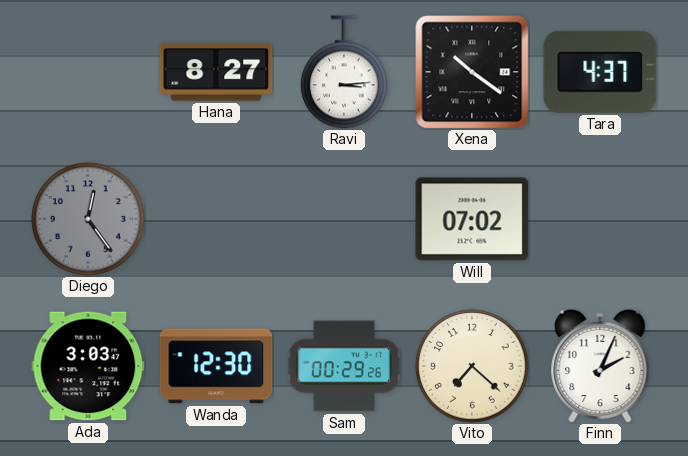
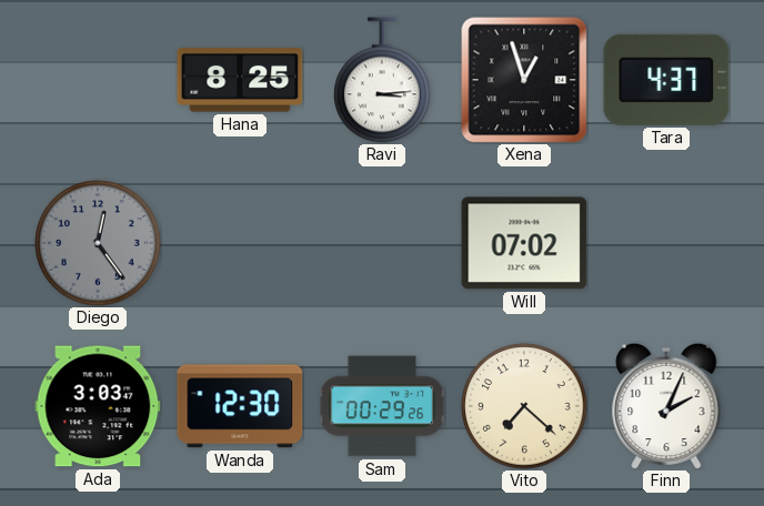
Hana: 8:27 -> 8:25
Xena: 10:21 -> 12:57
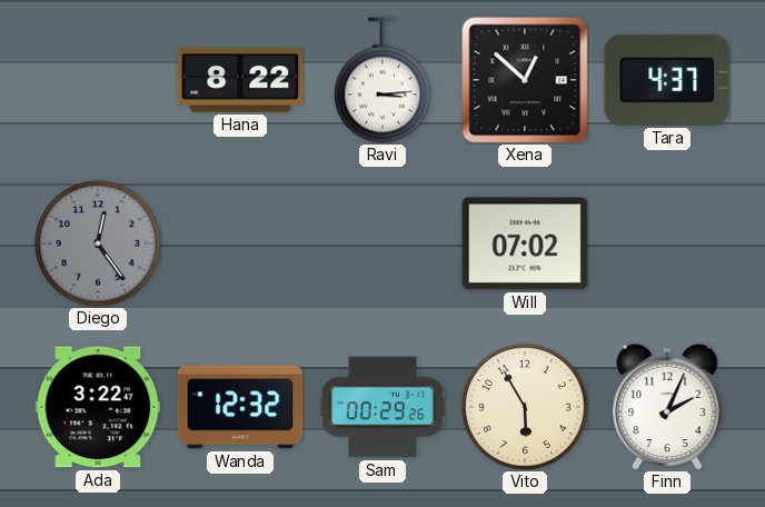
Hana: 8:25 -> 8:22
Xena: 12:57 -> 12:52
Ada: 3:03 -> 3:22
Wanda: 12:30 -> 12:32
Vito: 7:22 -> 5:55
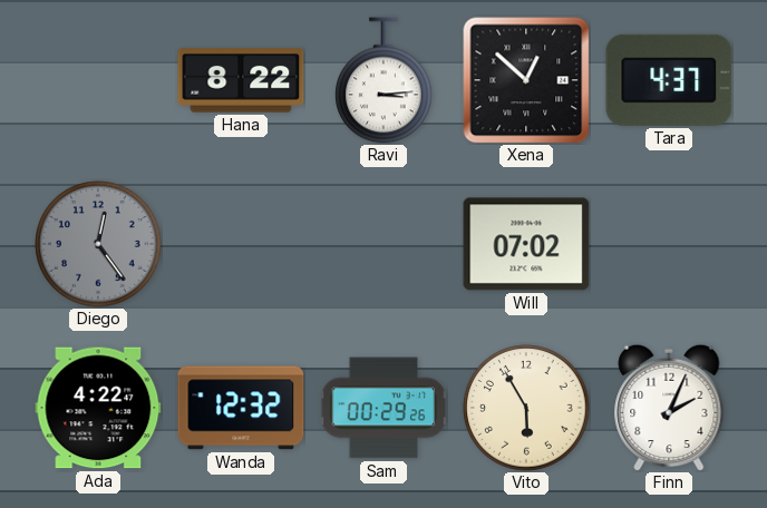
Ada: 3:22 -> 4:22
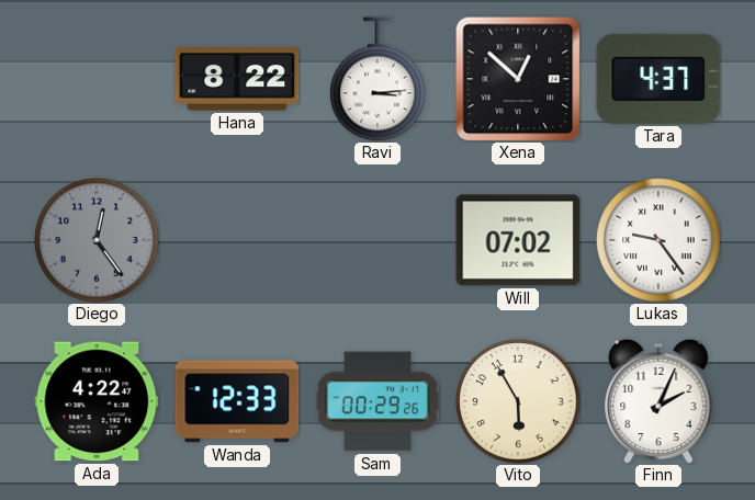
Lukas: none -> 9:24
Wanda: 12:32 -> 12:33
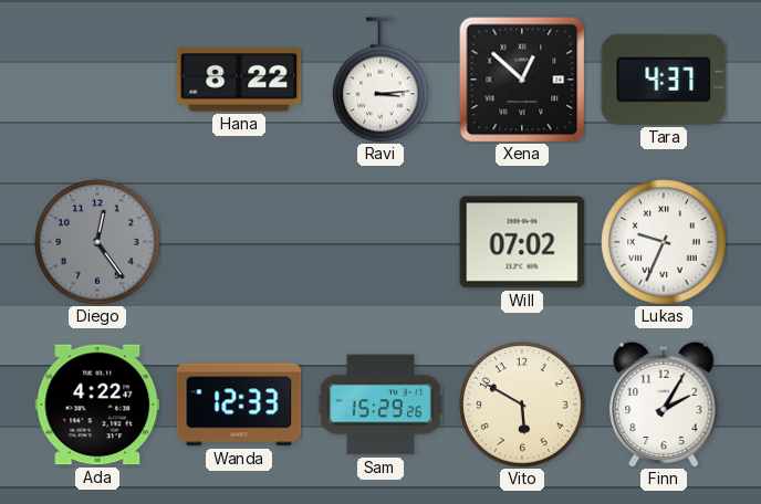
Lukas: 9:24 -> 9:34
Sam: 00:29 -> 15:29
Vito: 5:55 -> 5:50
Finn: 2:04 -> 2:05
